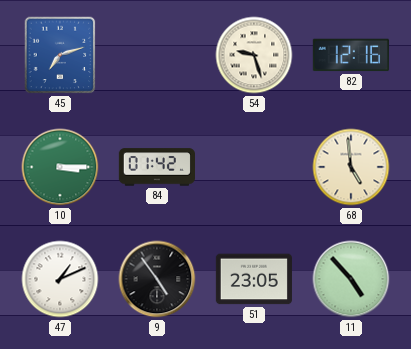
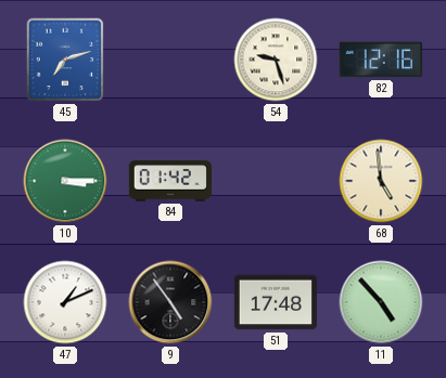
51: 23:05 -> 17:48
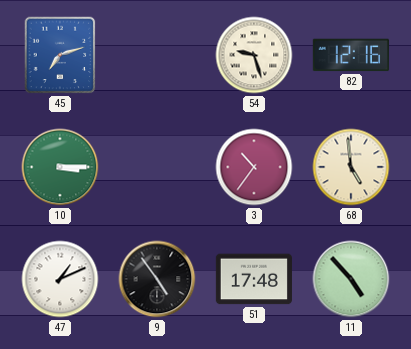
84: 01:42 -> none
3: none -> 10:36
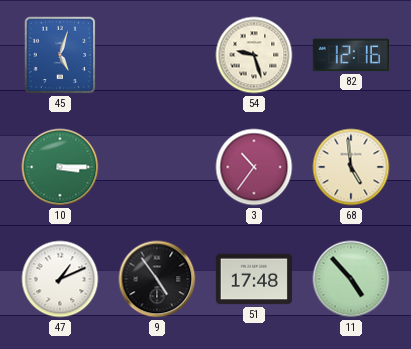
45: 7:12 -> 5:03
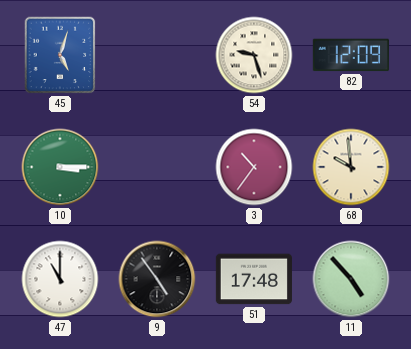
82: 12:16 -> 12:09
68: 4:59 -> 9:59
47: 1:11 -> 11:00
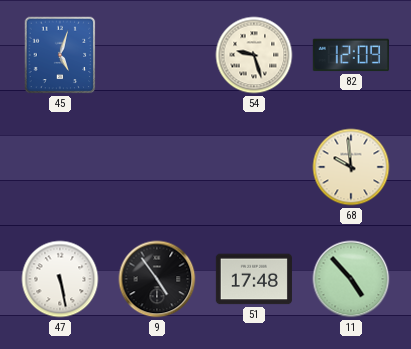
10: 3:15 -> none
3: 10:36 -> none
47: 11:00 -> 5:28
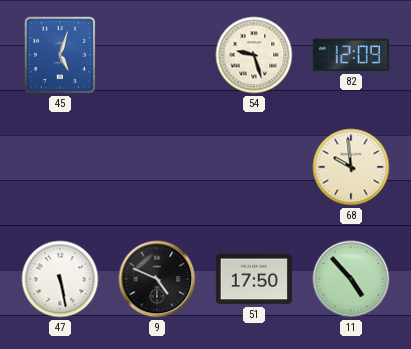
9: 4:54 -> 4:49
51: 17:48 -> 17:50
